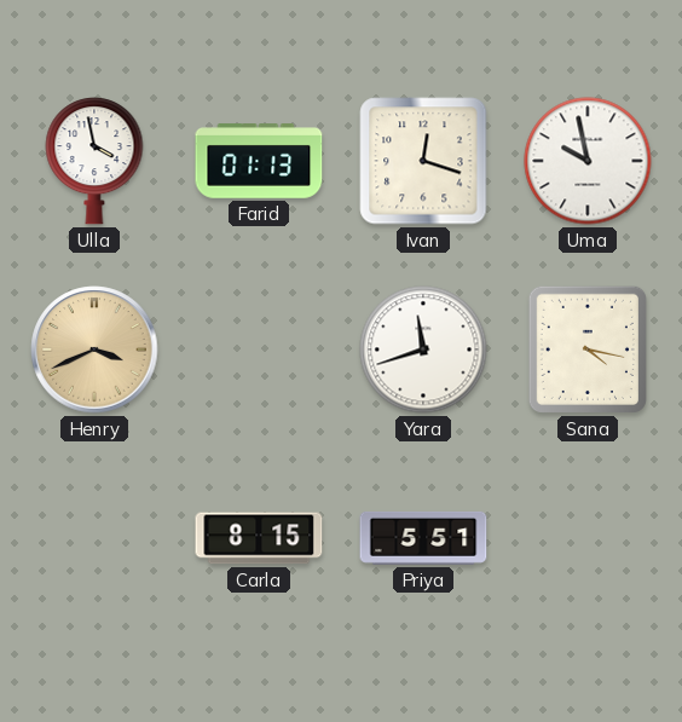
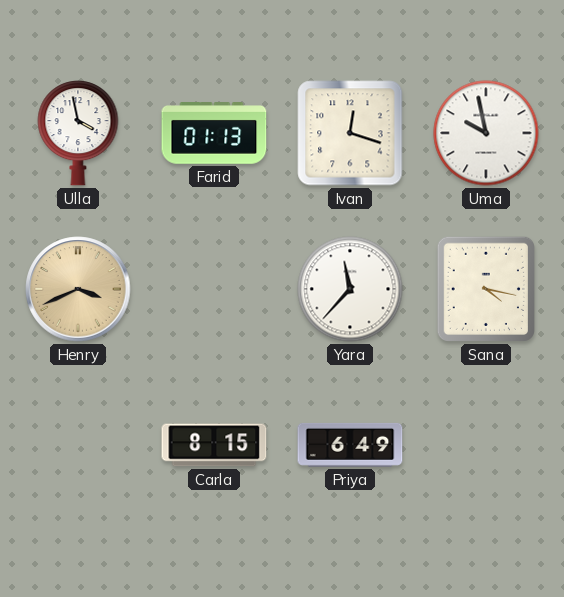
Yara: 11:42 -> 11:37
Priya: 5:51 -> 6:49
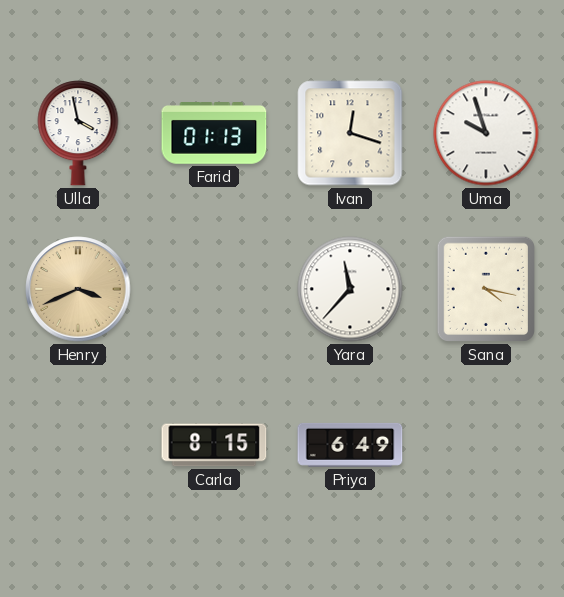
Uma: 9:58 -> 9:57
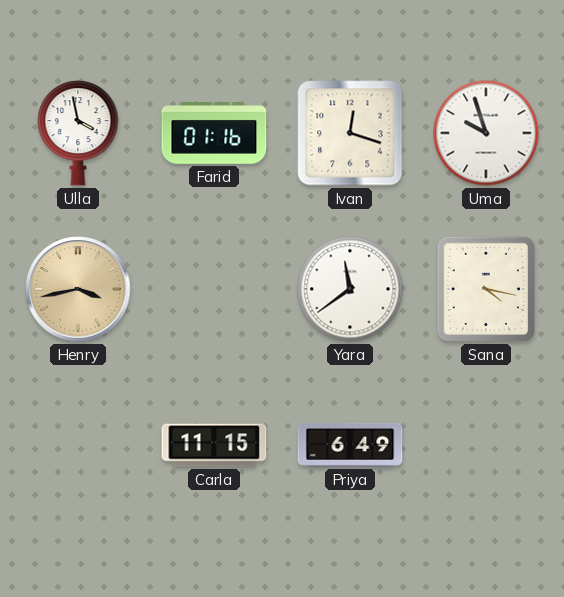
Farid: 01:13 -> 01:16
Henry: 3:41 -> 3:43
Yara: 11:37 -> 11:39
Carla: 8:15 -> 11:15
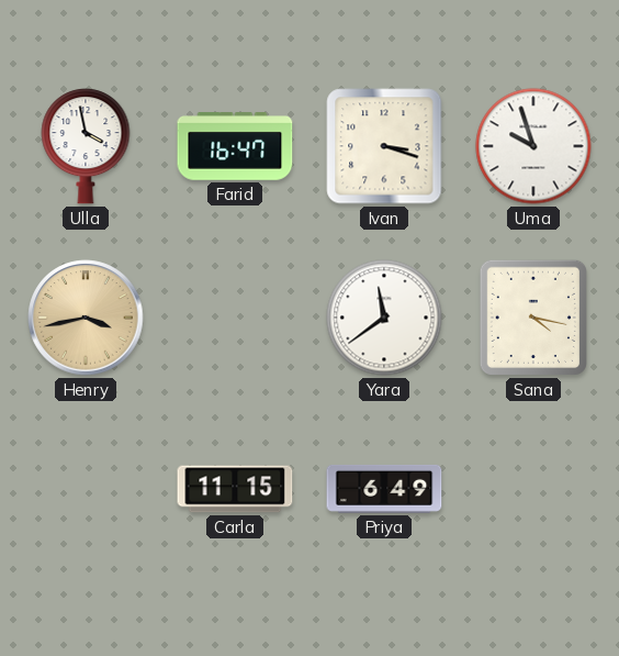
Farid: 01:16 -> 16:47
Ivan: 12:18 -> 3:18
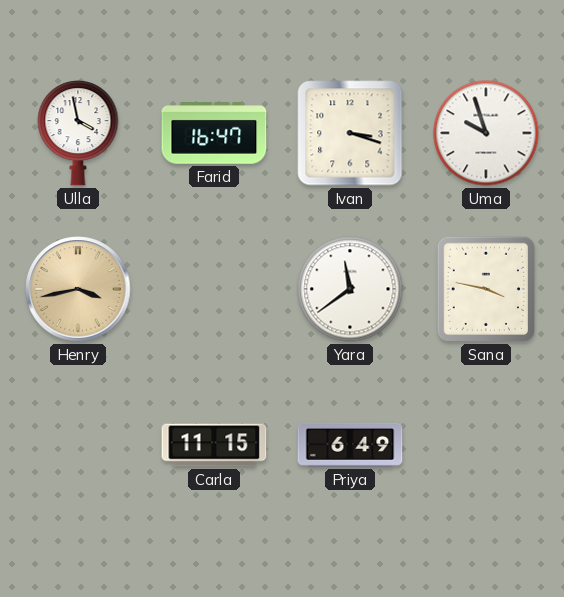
Sana: 4:17 -> 3:47
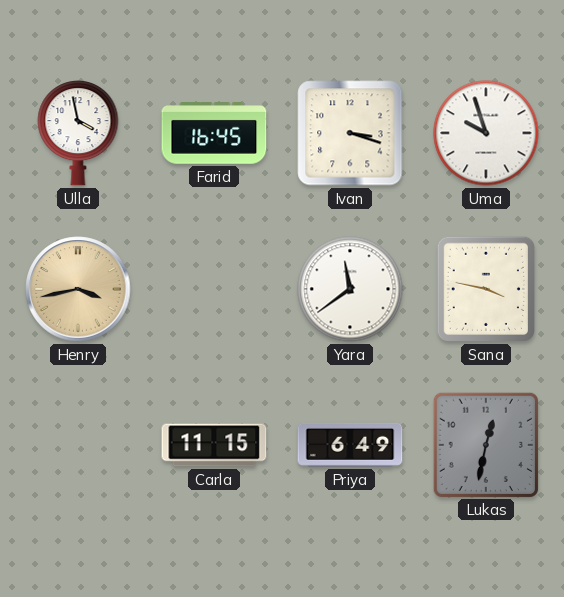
Farid: 16:47 -> 16:45
Lukas: none -> 12:32
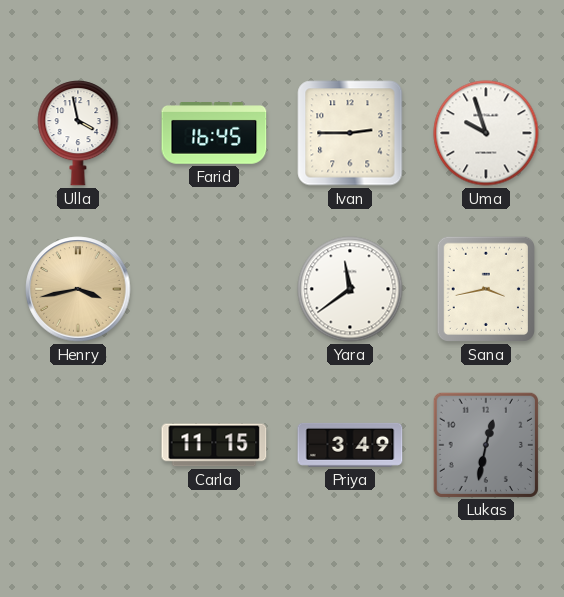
Ivan: 3:18 -> 2:45
Sana: 3:47 -> 3:43
Priya: 6:49 -> 3:49
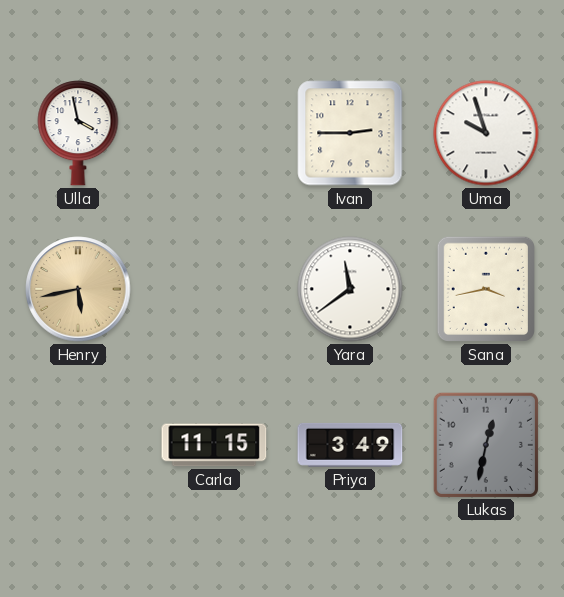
Farid: 16:45 -> none
Henry: 3:43 -> 5:43
